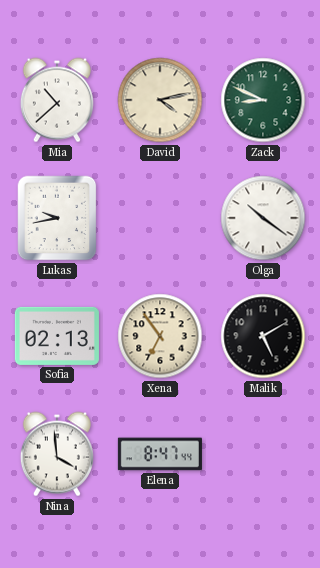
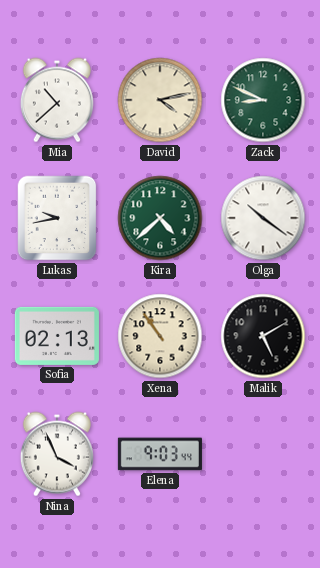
Kira: none -> 4:38
Xena: 6:54 -> 10:54
Nina: 3:59 -> 3:56
Elena: 8:47 -> 9:03
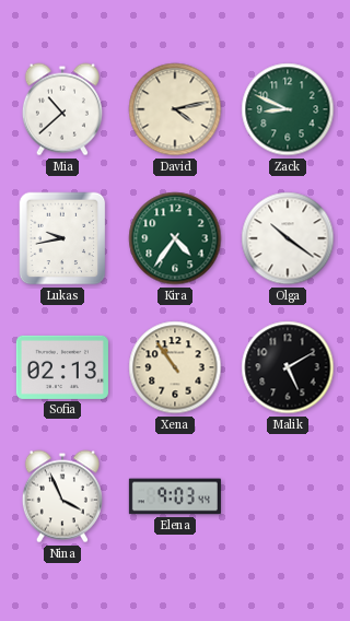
Kira: 4:38 -> 4:36
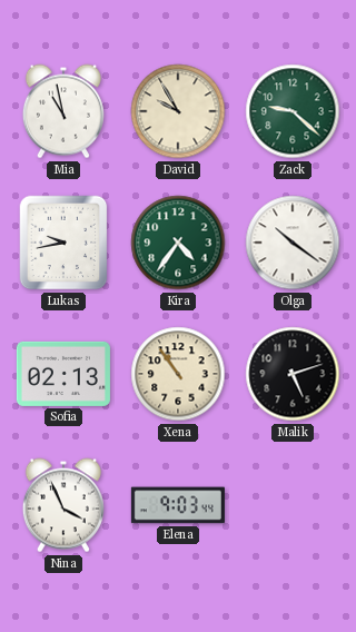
Mia: 10:38 -> 10:58
David: 4:13 -> 9:55
Zack: 8:49 -> 9:22
Malik: 5:10 -> 5:12
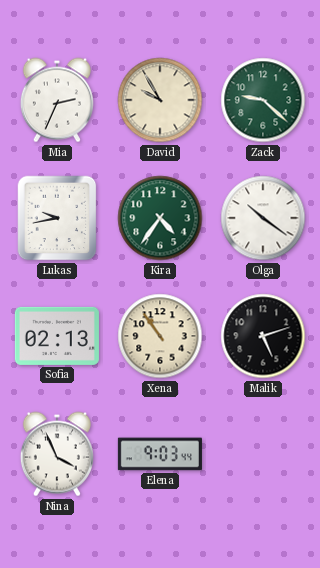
Mia: 10:58 -> 2:34
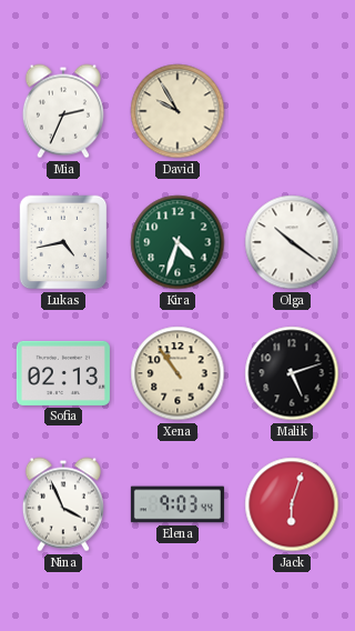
Zack: 9:22 -> none
Lukas: 9:43 -> 4:43
Kira: 4:36 -> 4:33
Jack: none -> 6:03
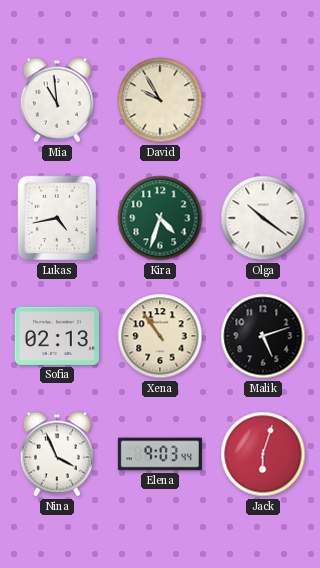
Mia: 2:34 -> 10:59
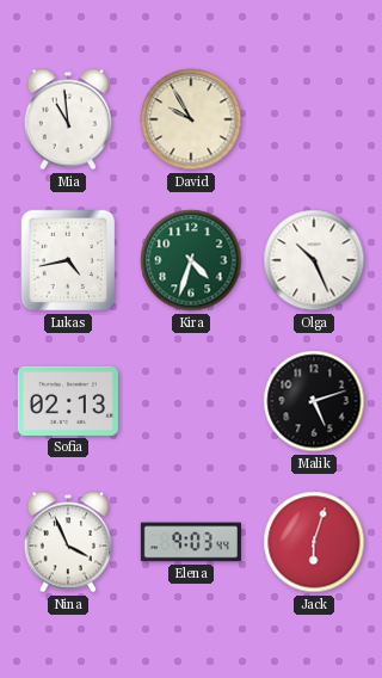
Olga: 10:21 -> 10:26
Xena: 10:54 -> none
